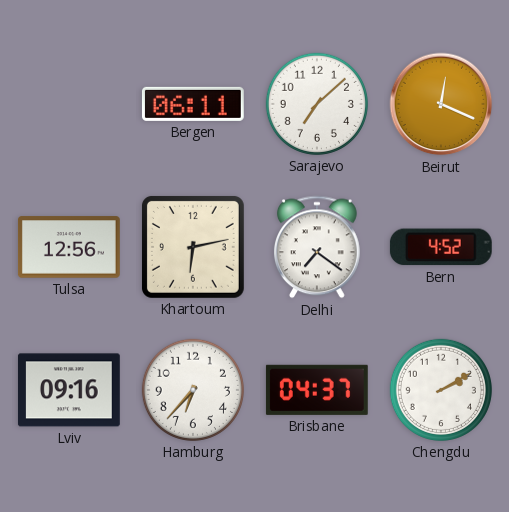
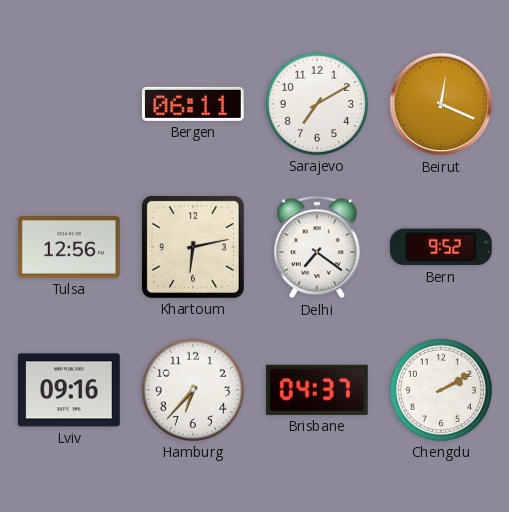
Sarajevo: 7:08 -> 7:10
Bern: 4:52 -> 9:52
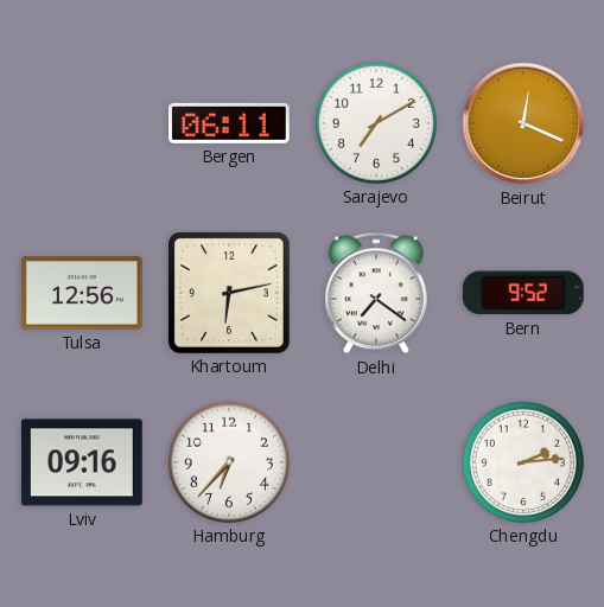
Brisbane: 04:37 -> none
Chengdu: 2:10 -> 2:14
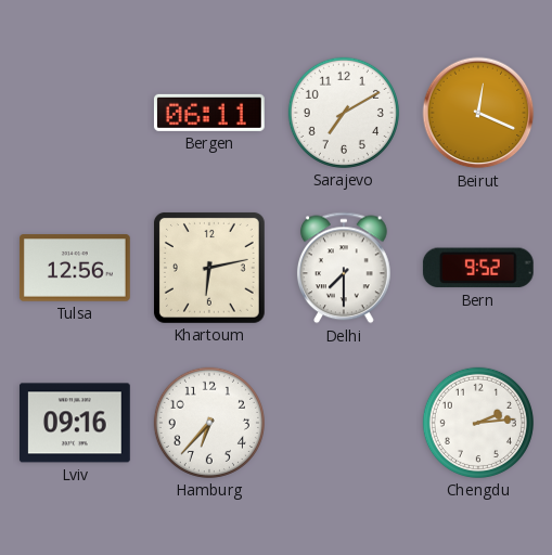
Delhi: 7:21 -> 7:30
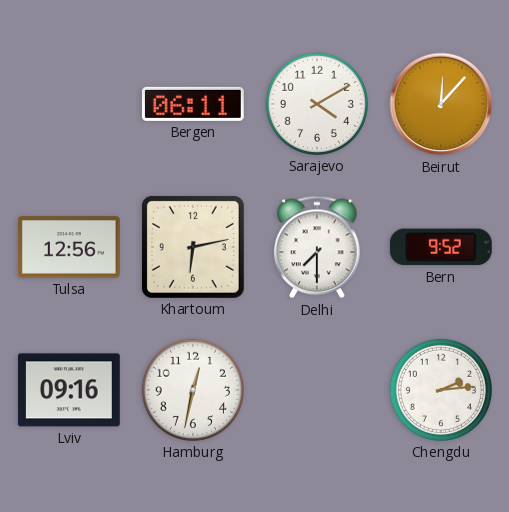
Sarajevo: 7:10 -> 4:10
Beirut: 12:19 -> 12:07
Hamburg: 6:37 -> 12:32
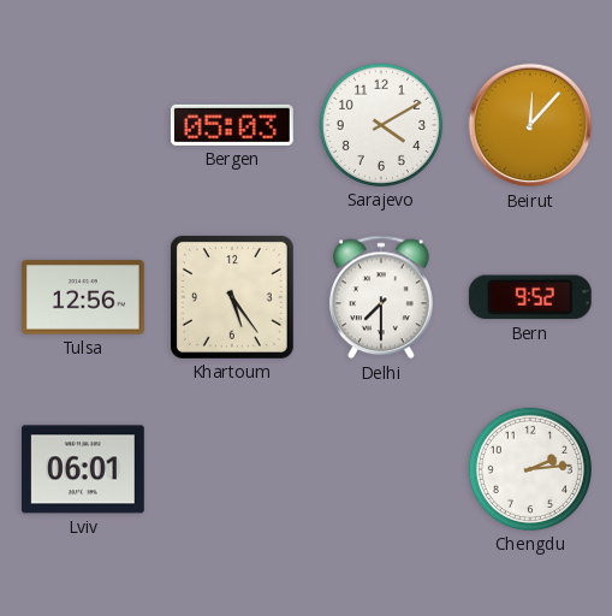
Bergen: 06:11 -> 05:03
Khartoum: 6:13 -> 5:24
Lviv: 09:16 -> 06:01
Hamburg: 12:32 -> none
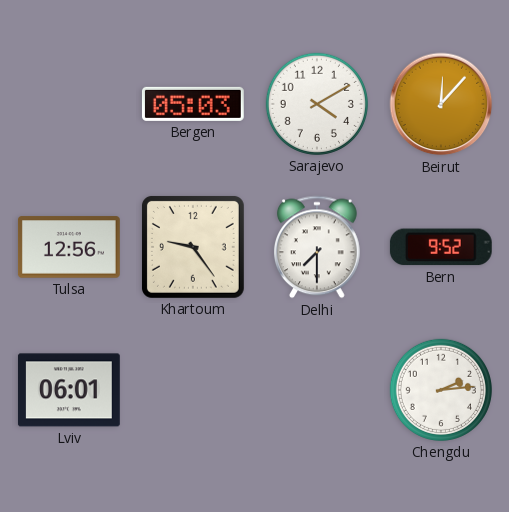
Khartoum: 5:24 -> 9:24
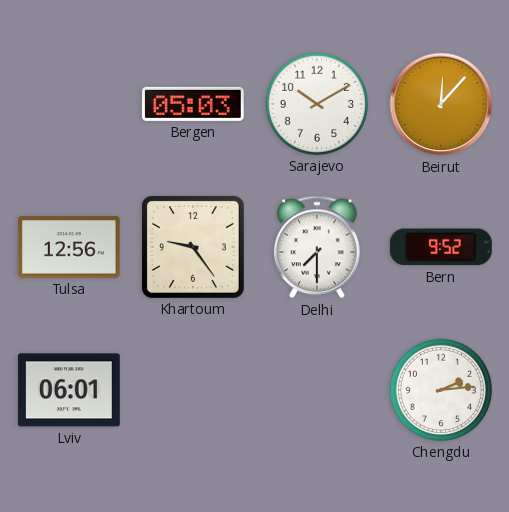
Sarajevo: 4:10 -> 10:10
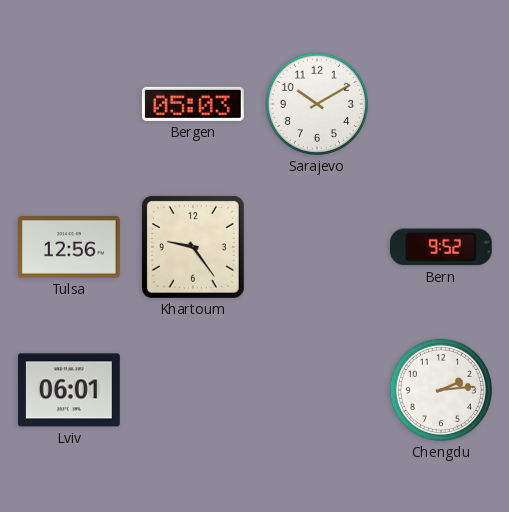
Beirut: 12:07 -> none
Delhi: 7:30 -> none
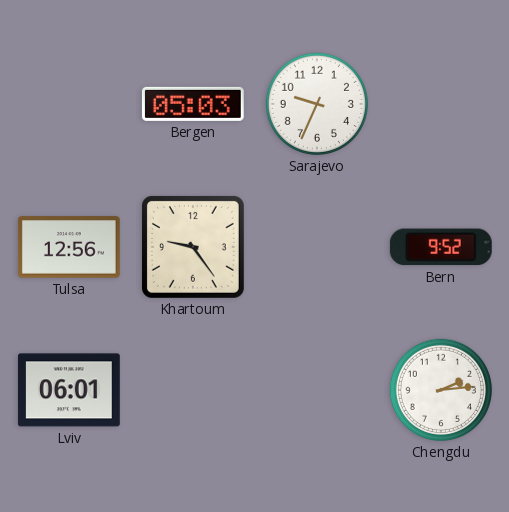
Sarajevo: 10:10 -> 9:34
